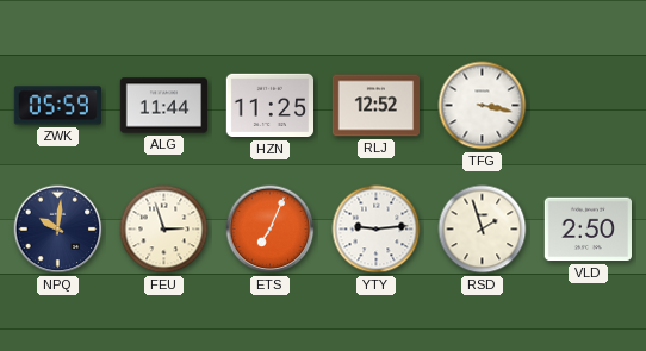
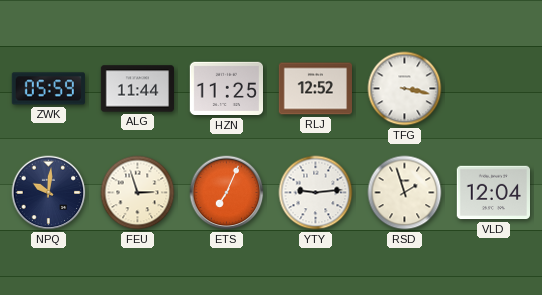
VLD: 2:50 -> 12:04
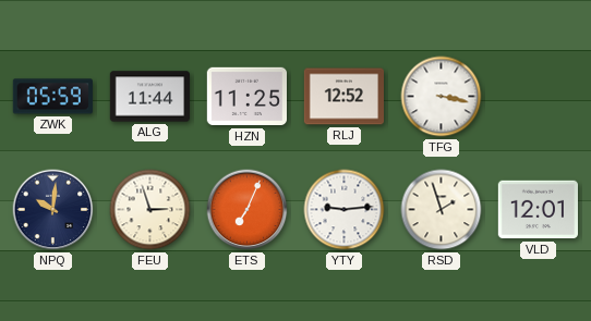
VLD: 12:04 -> 12:01
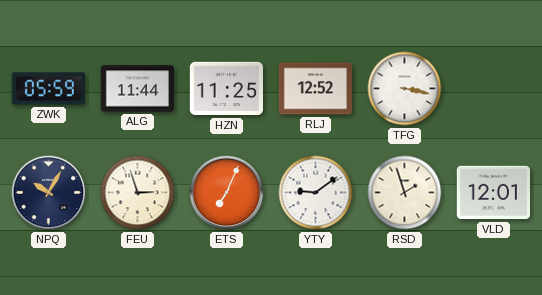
NPQ: 10:01 -> 10:05
YTY: 9:14 -> 9:09
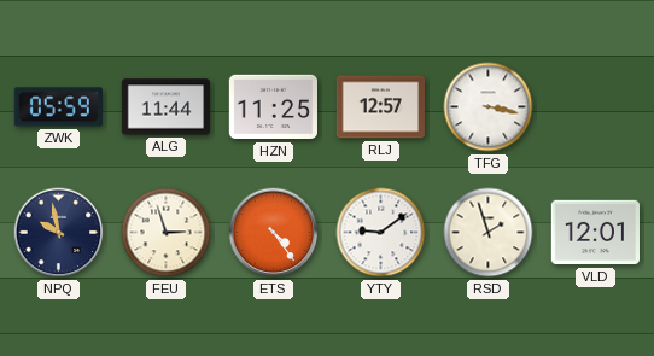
RLJ: 12:52 -> 12:57
NPQ: 10:05 -> 9:58
ETS: 7:04 -> 4:24
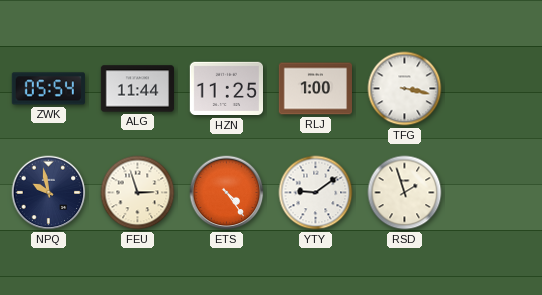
ZWK: 05:59 -> 05:54
RLJ: 12:57 -> 1:00
VLD: 12:01 -> none
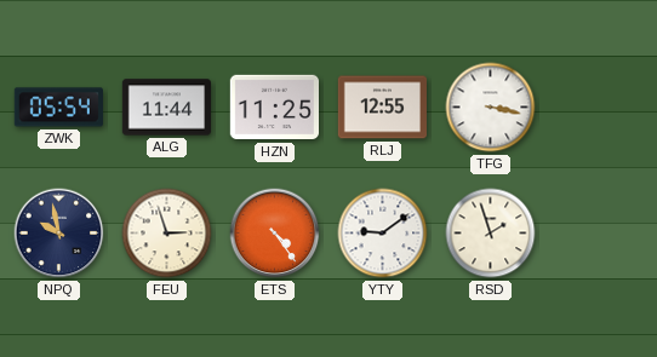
RLJ: 1:00 -> 12:55
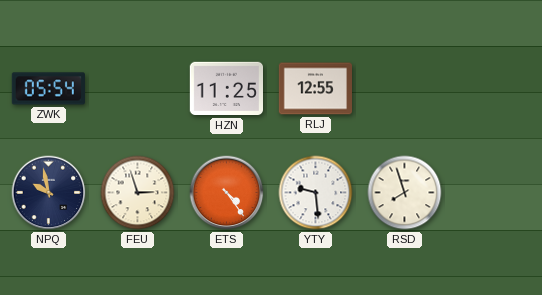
ALG: 11:44 -> none
TFG: 3:17 -> none
YTY: 9:09 -> 9:29
RSD: 1:57 -> 7:57
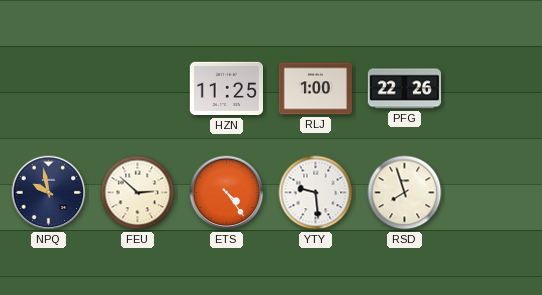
ZWK: 05:54 -> none
RLJ: 12:55 -> 1:00
PFG: none -> 22:26
FEU: 2:57 -> 2:52
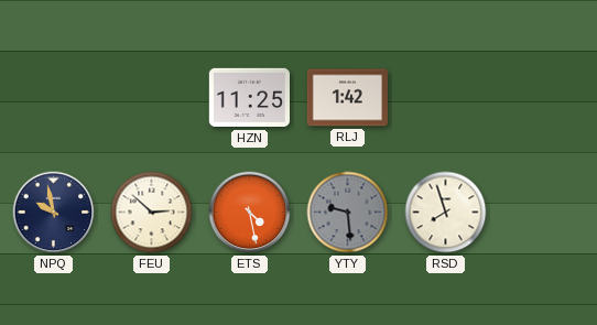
RLJ: 1:00 -> 1:42
PFG: 22:26 -> none
ETS: 4:24 -> 4:28
YTY dial: white -> grey
